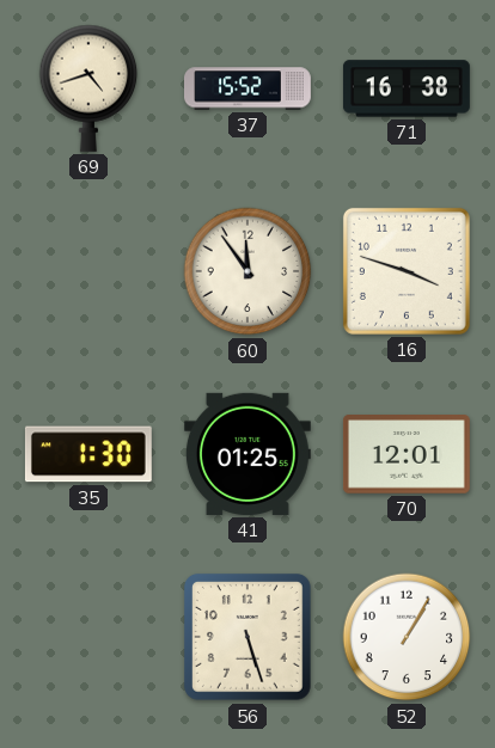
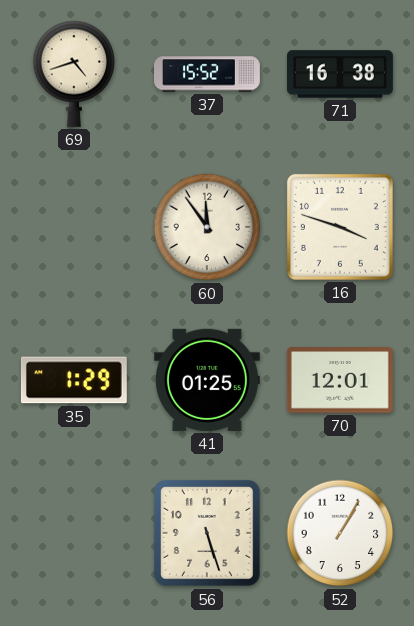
35: 1:30 -> 1:29
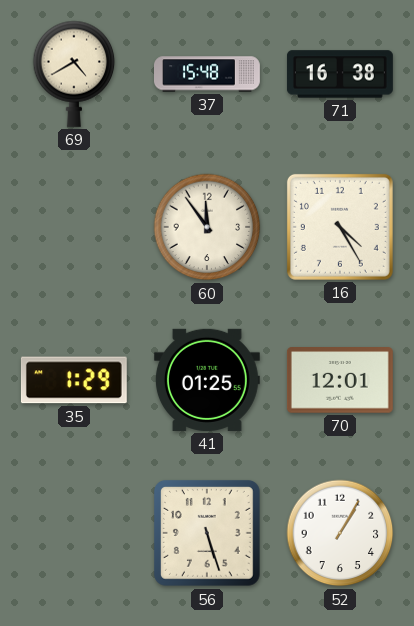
69: 4:42 -> 4:40
37: 15:52 -> 15:48
16: 3:48 -> 4:25
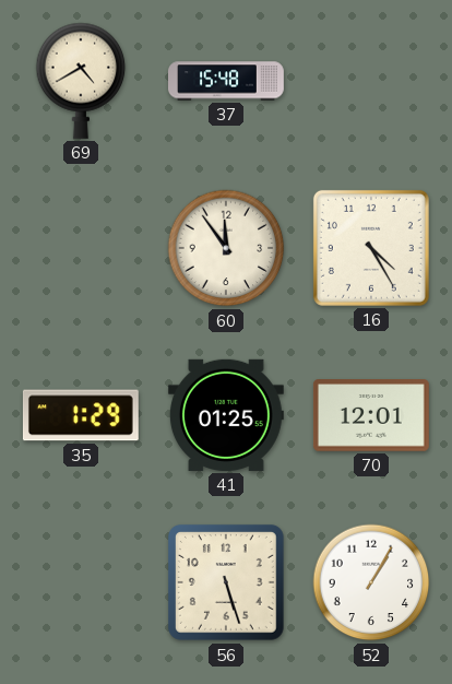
71: 16:38 -> none
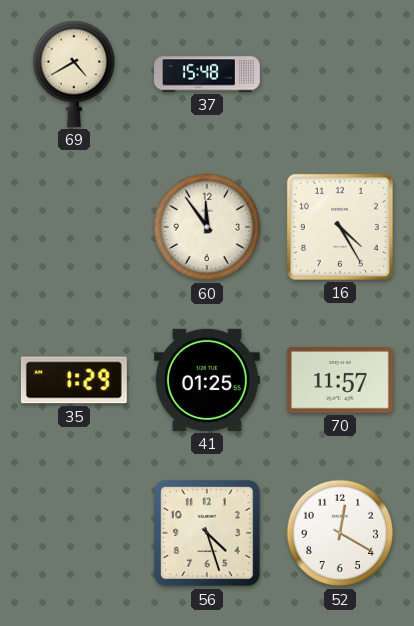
70: 12:01 -> 11:57
56: 5:27 -> 4:27
52: 1:05 -> 12:20
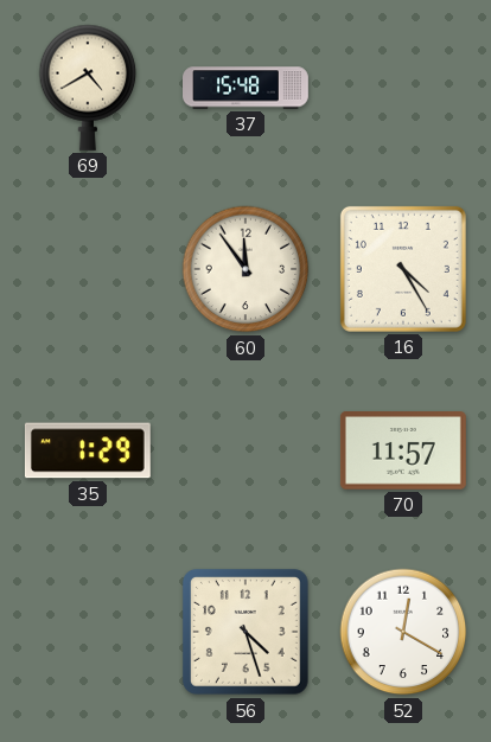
41: 01:25 -> none
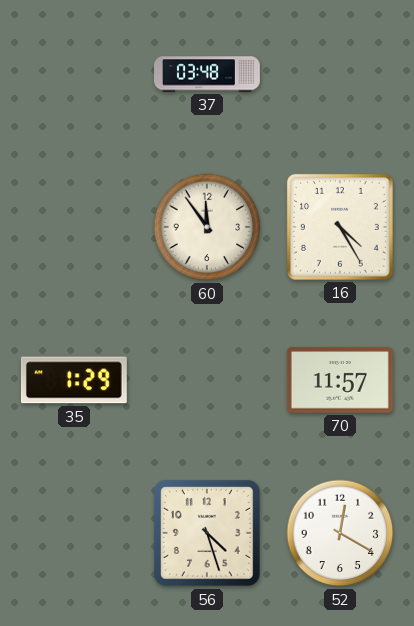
69: 4:40 -> none
37: 15:48 -> 03:48
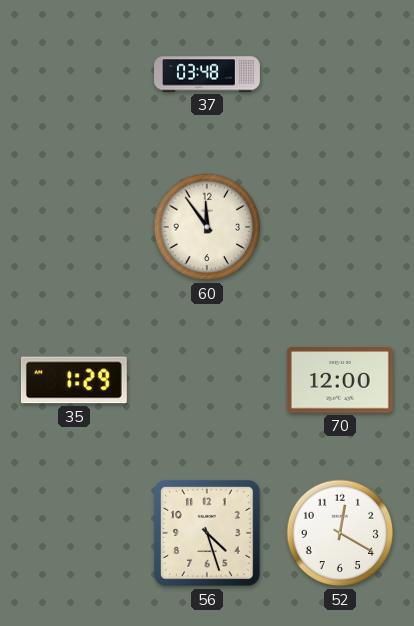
16: 4:25 -> none
70: 11:57 -> 12:00
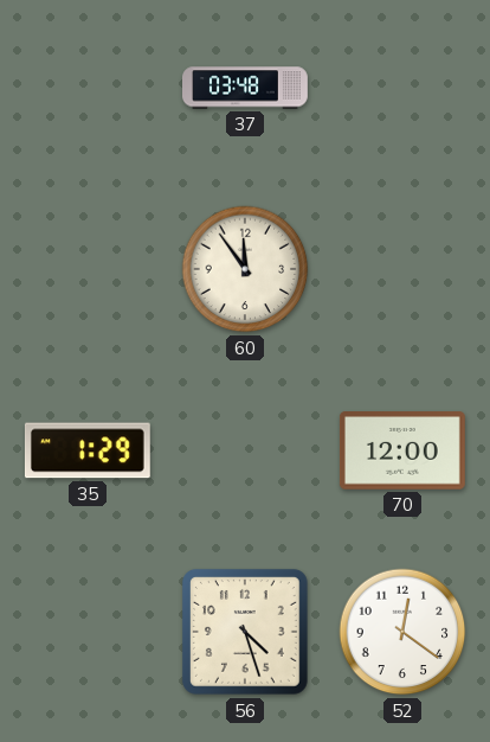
52: 12:20 -> 12:21
